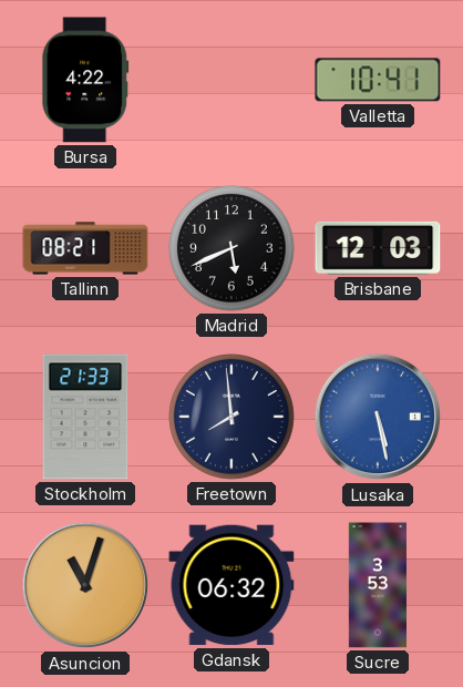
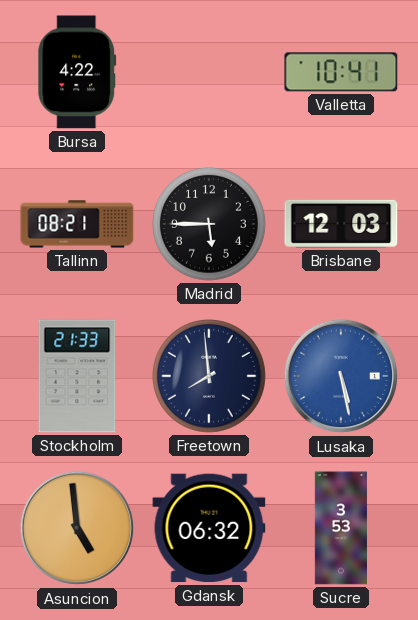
Madrid: 5:41 -> 5:45
Asuncion: 11:03 -> 4:59
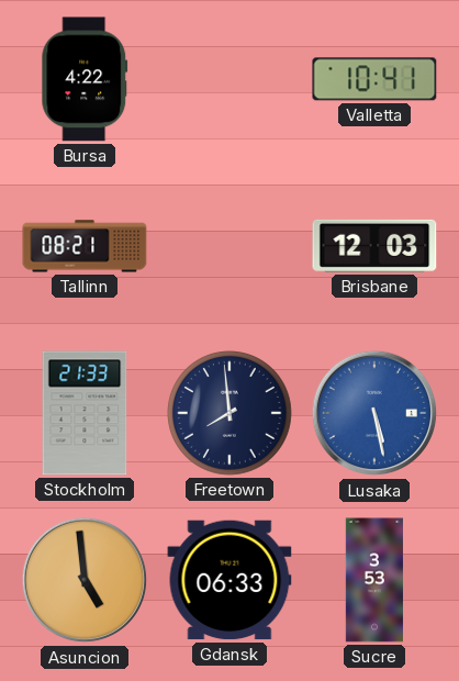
Madrid: 5:45 -> none
Gdansk: 06:32 -> 06:33
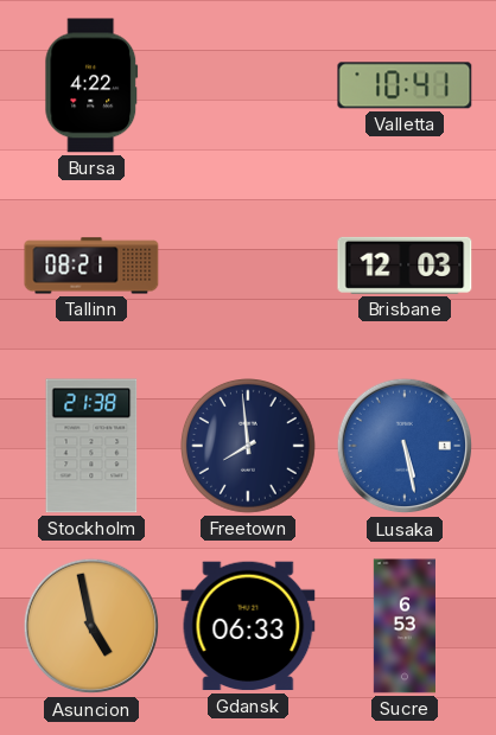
Stockholm: 21:33 -> 21:38
Asuncion: 4:59 -> 4:58
Sucre: 3:53 -> 6:53
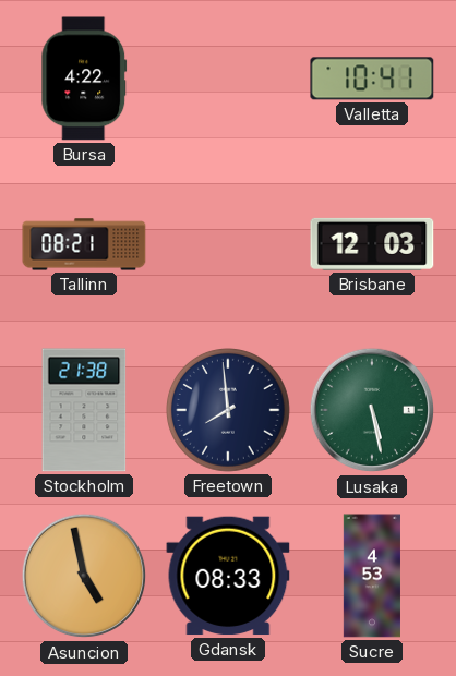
Lusaka dial: blue -> green
Gdansk: 06:33 -> 08:33
Sucre: 6:53 -> 4:53
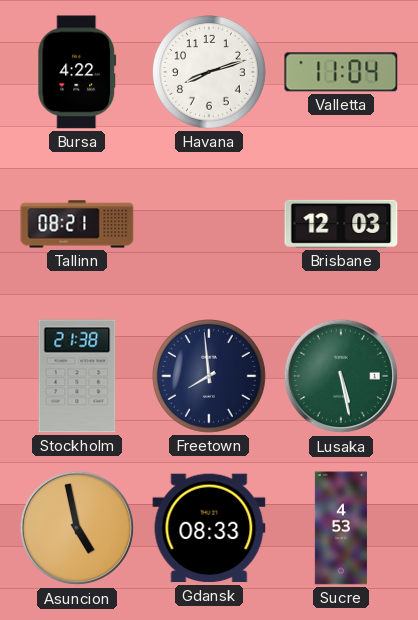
Havana: none -> 8:12
Valletta: 10:41 -> 11:04
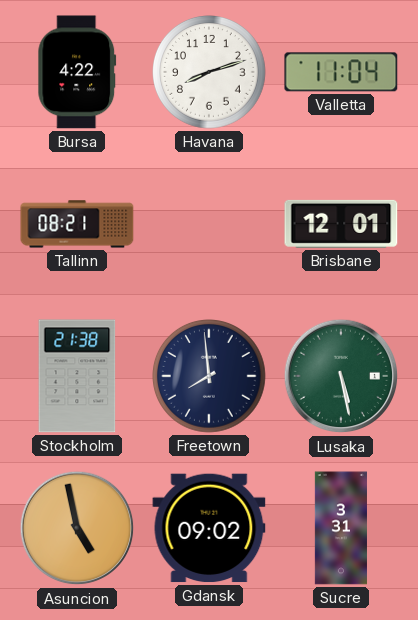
Brisbane: 12:03 -> 12:01
Gdansk: 08:33 -> 09:02
Sucre: 4:53 -> 3:31
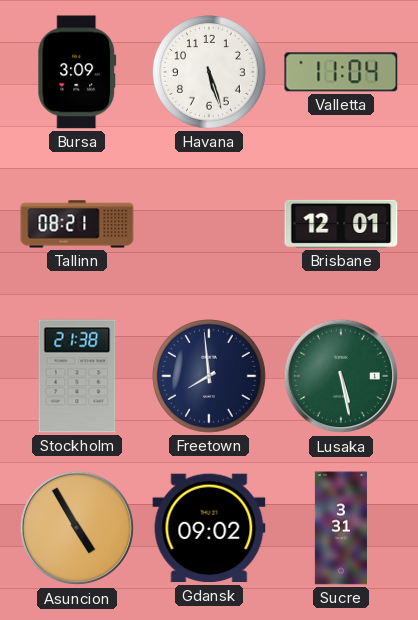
Bursa: 4:22 -> 3:09
Havana: 8:12 -> 5:27
Asuncion: 4:58 -> 4:55
